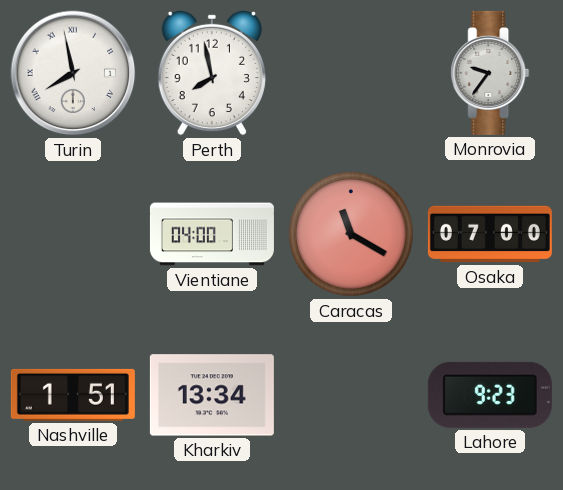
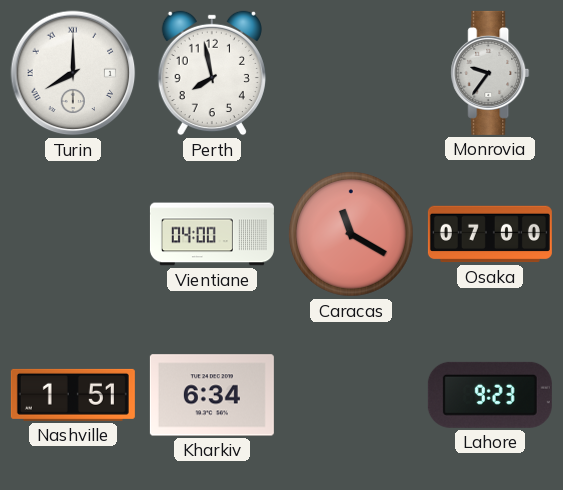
Turin: 7:58 -> 8:00
Kharkiv: 13:34 -> 6:34
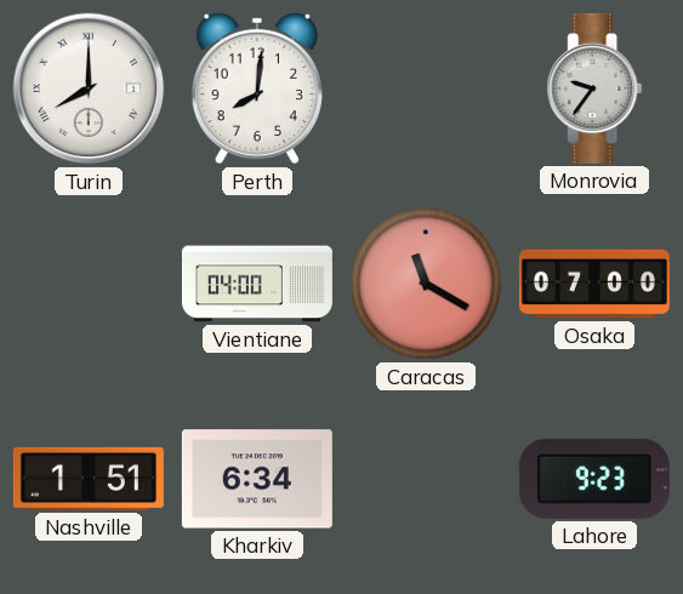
Perth: 7:58 -> 8:01
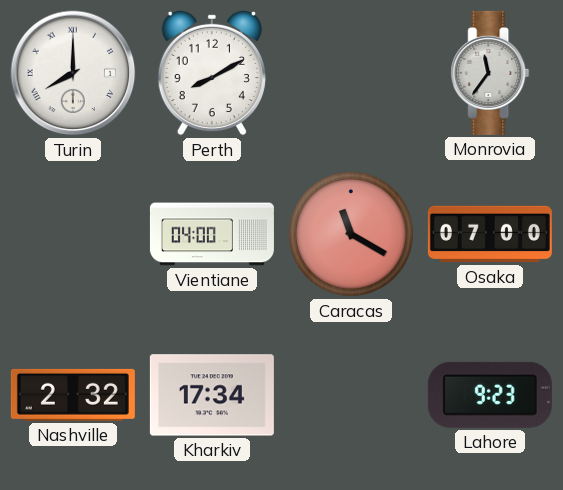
Perth: 8:01 -> 8:10
Monrovia: 9:36 -> 11:36
Nashville: 1:51 -> 2:32
Kharkiv: 6:34 -> 17:34
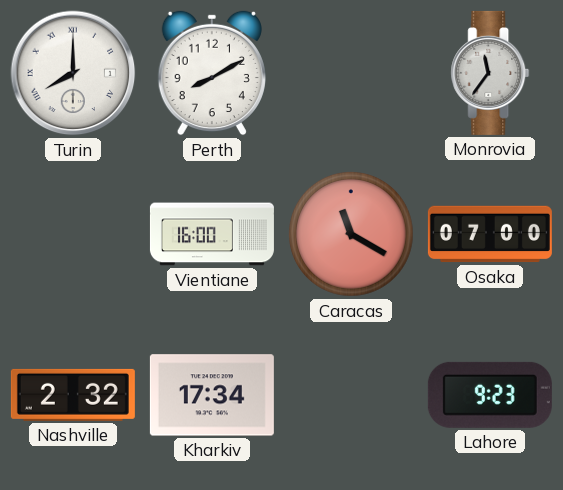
Vientiane: 04:00 -> 16:00
